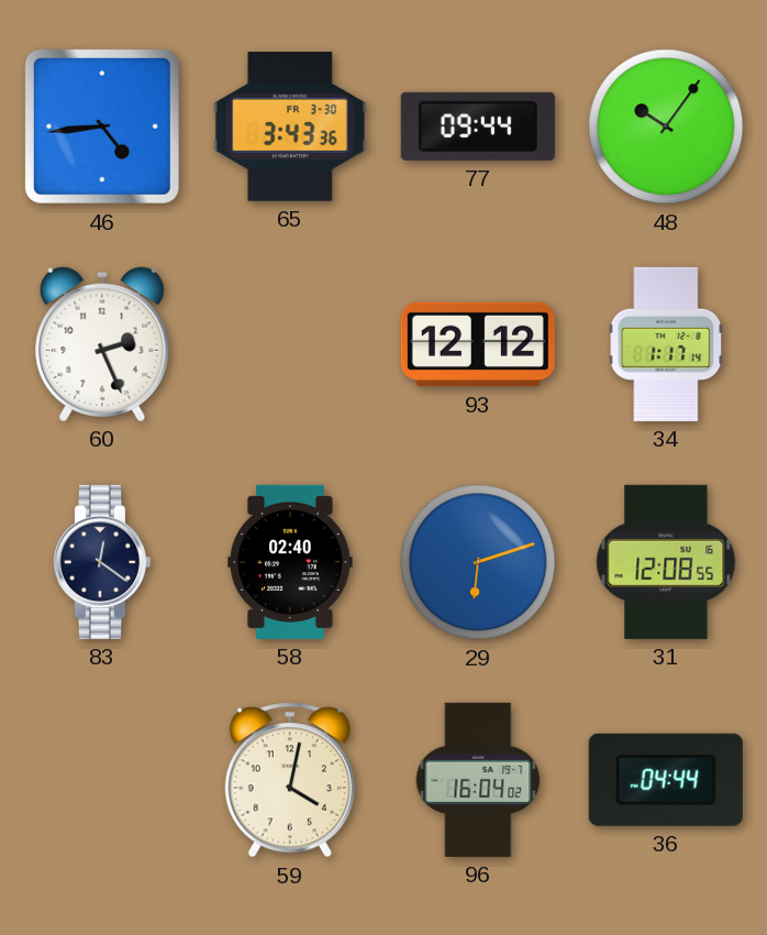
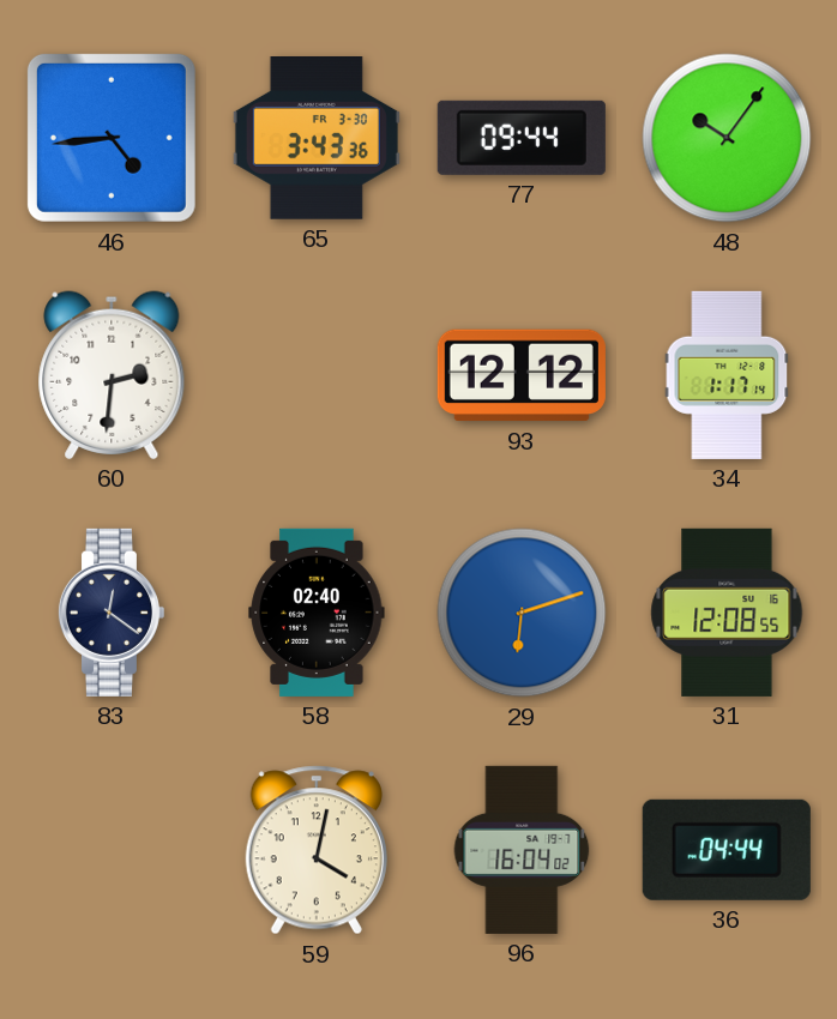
60: 2:26 -> 2:31
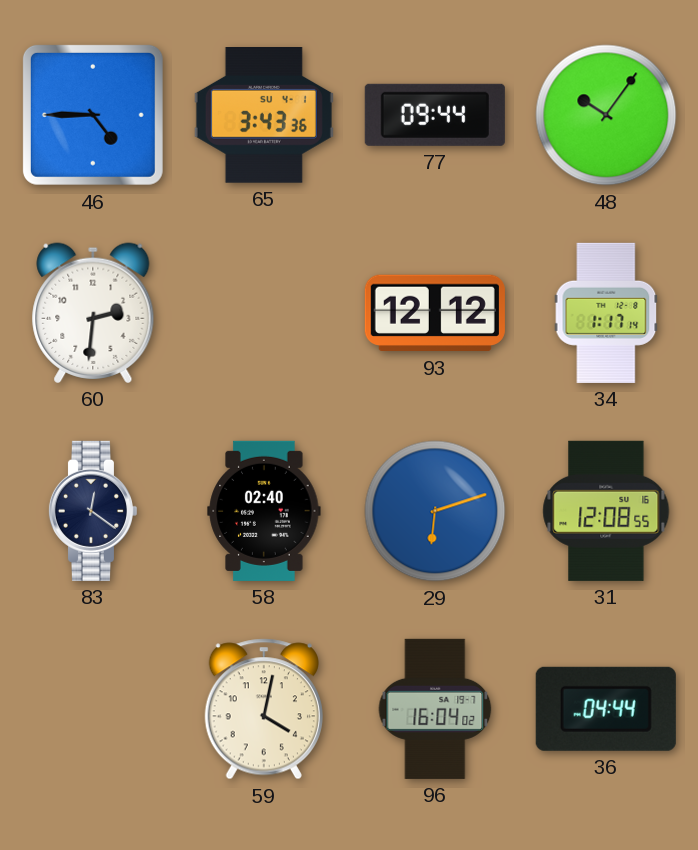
46: 4:44 -> 4:45
65 date: FR 3-30 -> SU 4-1
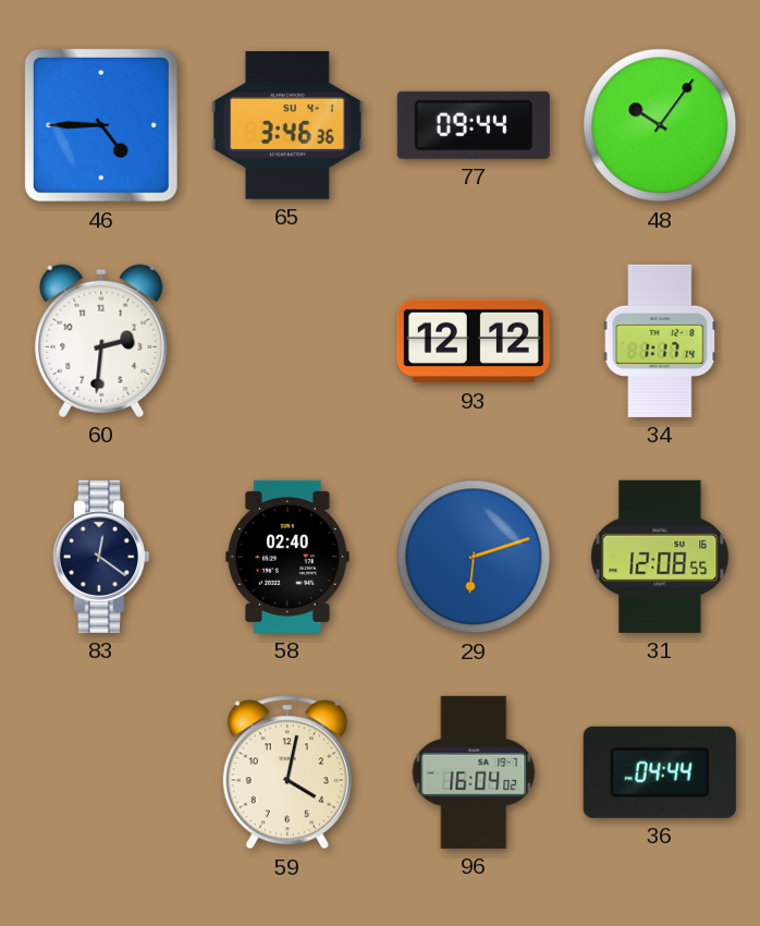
65: 3:43 -> 3:46
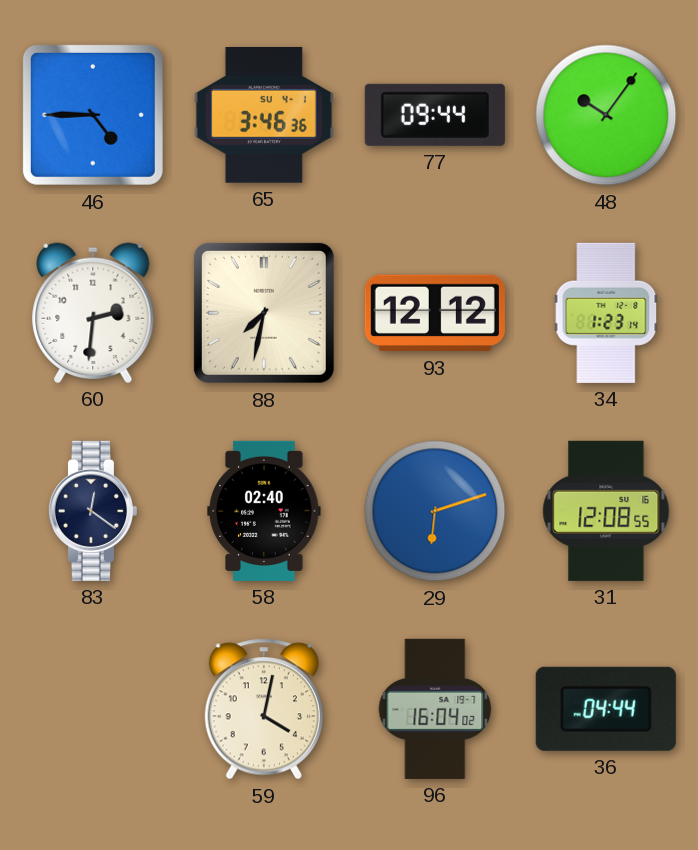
88: none -> 7:32
34: 1:17 -> 1:23
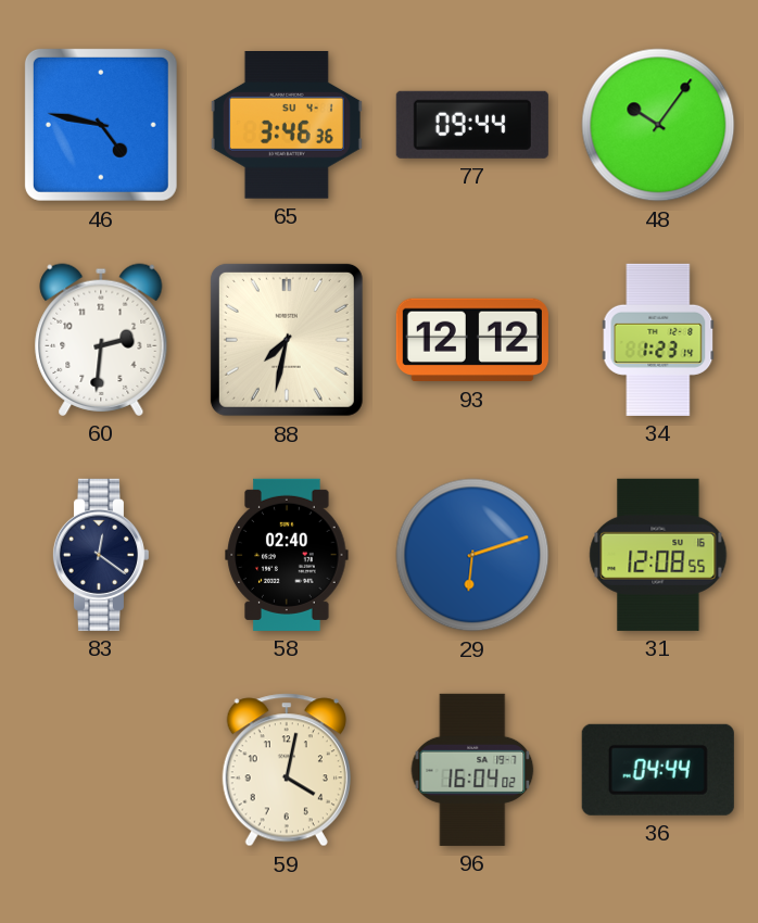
46: 4:45 -> 4:47
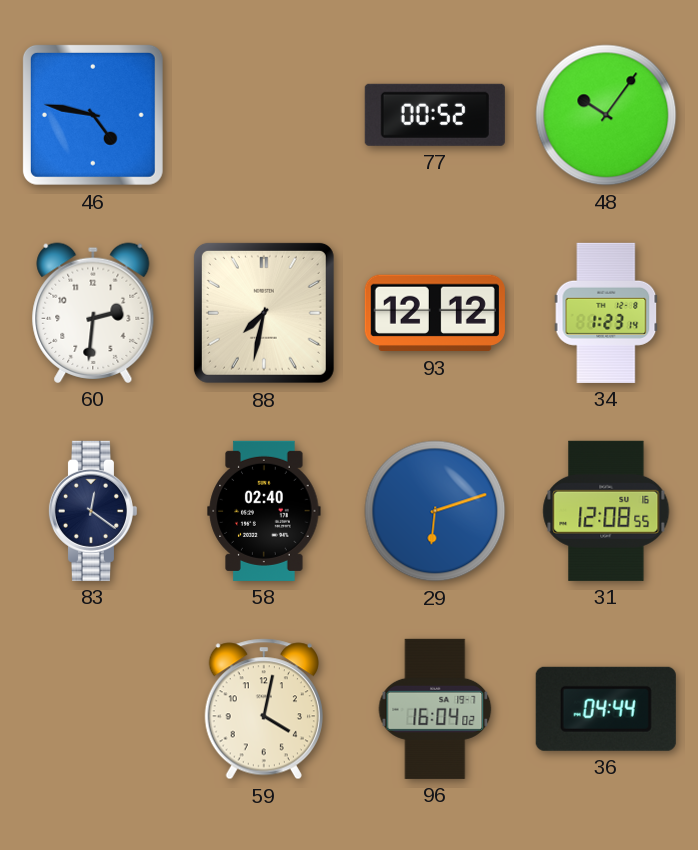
65: 3:46 -> none
77: 09:44 -> 00:52
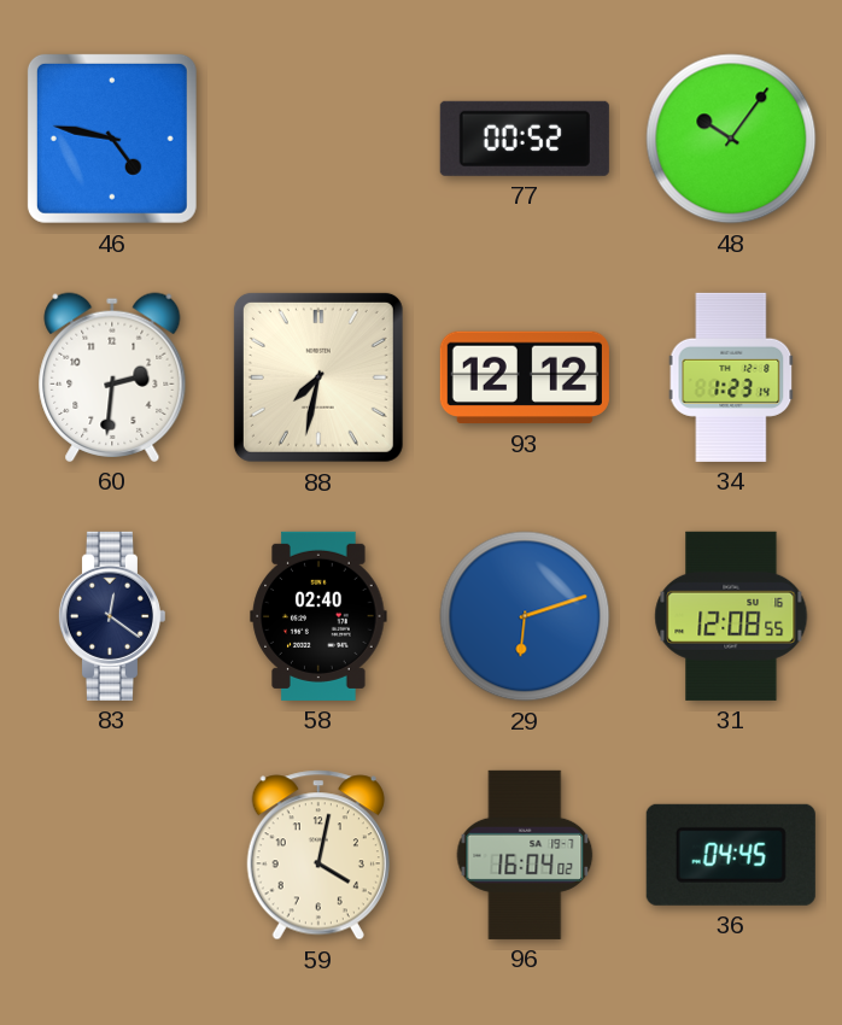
36: 04:44 -> 04:45
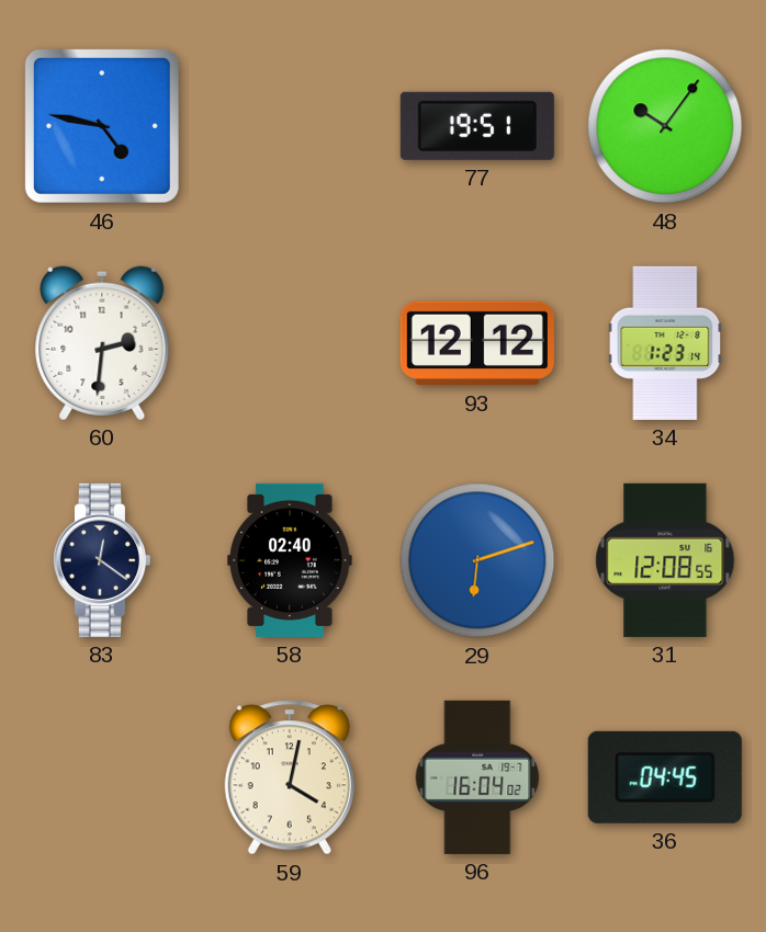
77: 00:52 -> 19:51
88: 7:32 -> none
